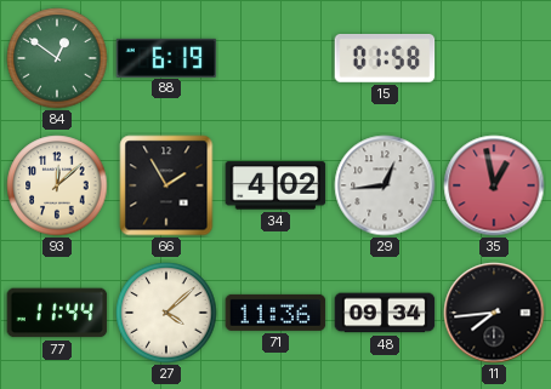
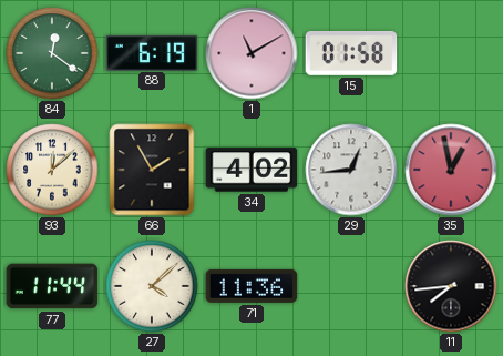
84: 12:51 -> 12:21
1: none -> 11:10
48: 09:34 -> none
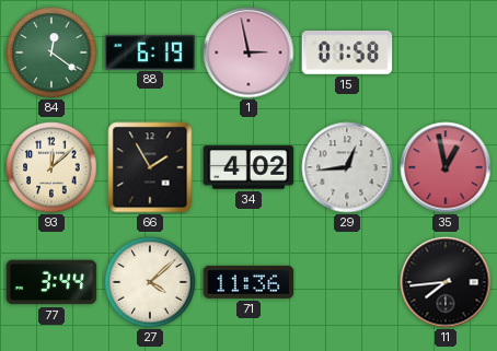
1: 11:10 -> 2:58
77: 11:44 -> 3:44
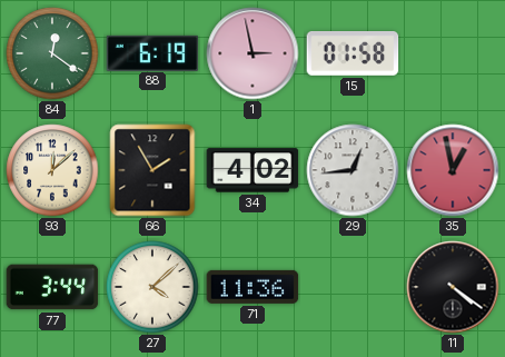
11: 7:44 -> 4:21
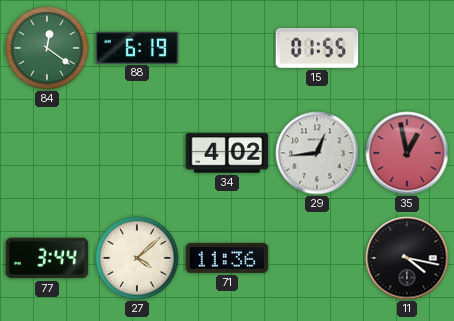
1: 2:58 -> none
15: 01:58 -> 01:55
93: 12:08 -> none
66: 1:55 -> none
11: 4:21 -> 4:17
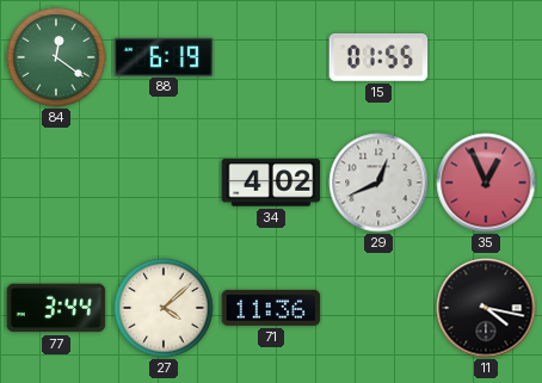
29: 12:44 -> 12:41
35: 12:58 -> 12:56
